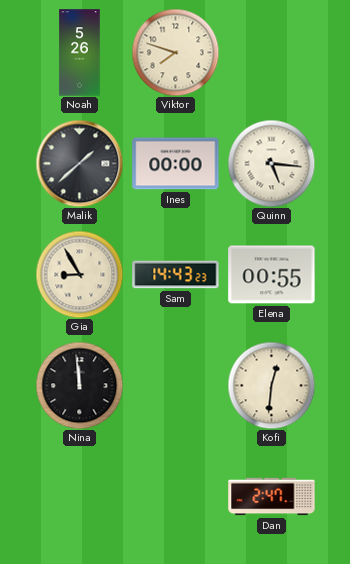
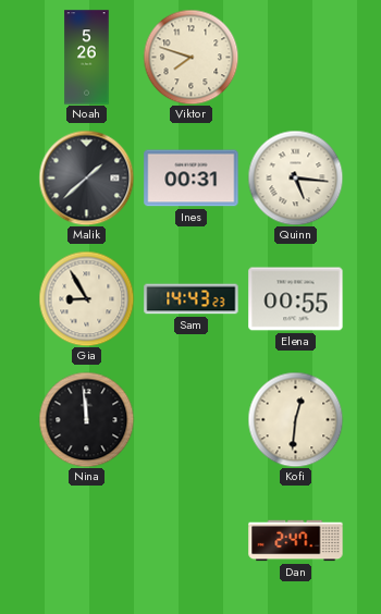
Ines: 00:00 -> 00:31
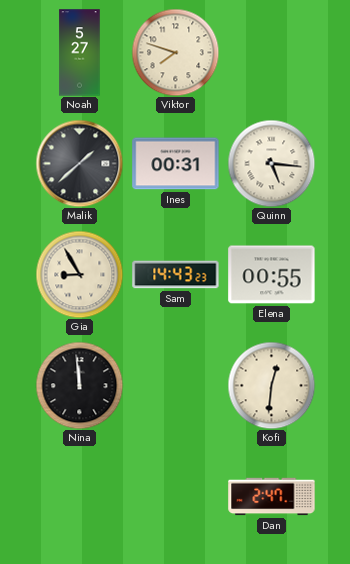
Noah: 5:26 -> 5:27
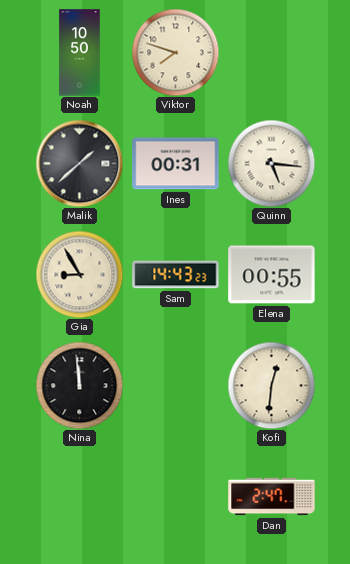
Noah: 5:27 -> 10:50
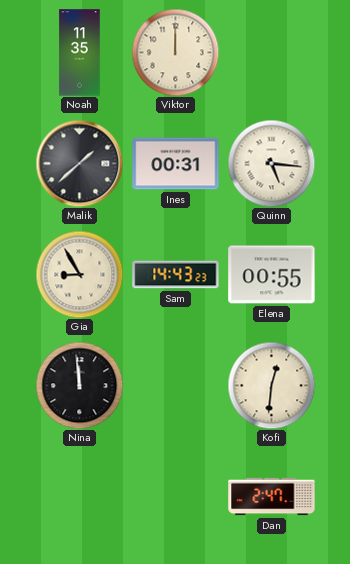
Noah: 10:50 -> 11:35
Viktor: 7:48 -> 12:00
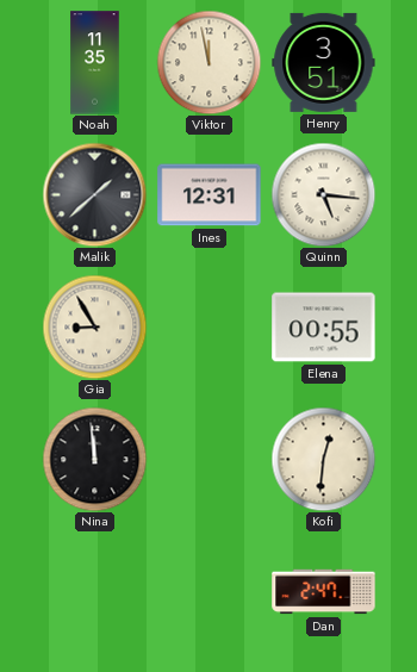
Viktor: 12:00 -> 11:58
Henry: none -> 3:51
Ines: 00:31 -> 12:31
Sam: 14:43 -> none
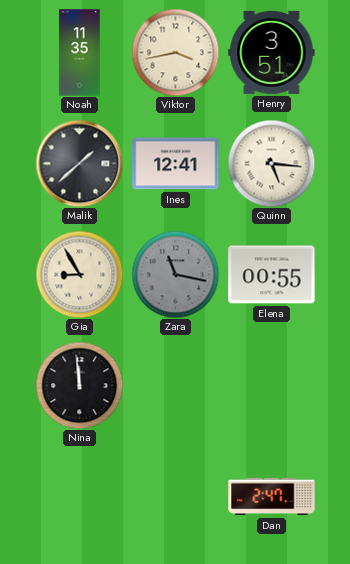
Viktor: 11:58 -> 3:43
Ines: 12:31 -> 12:41
Zara: none -> 11:17
Kofi: 12:31 -> none
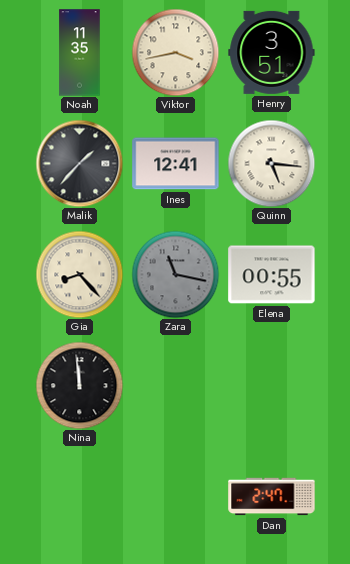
Malik: 1:38 -> 1:37
Gia: 8:55 -> 8:23
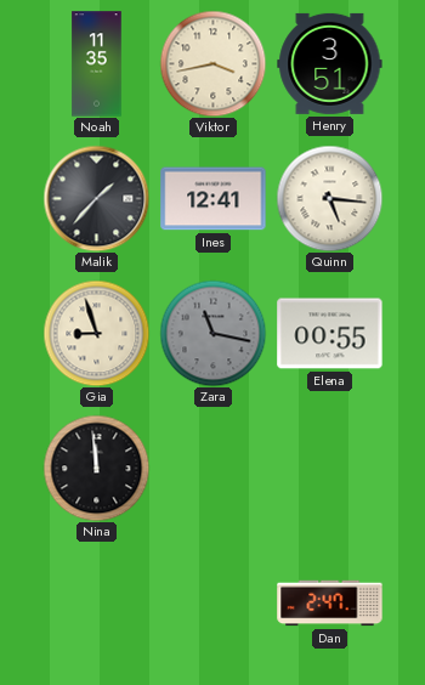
Gia: 8:23 -> 8:57
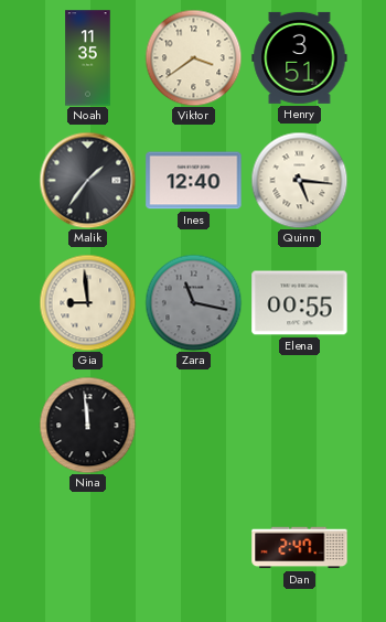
Viktor: 3:43 -> 3:39
Malik: 1:37 -> 1:36
Ines: 12:41 -> 12:40
Gia: 8:57 -> 8:59
